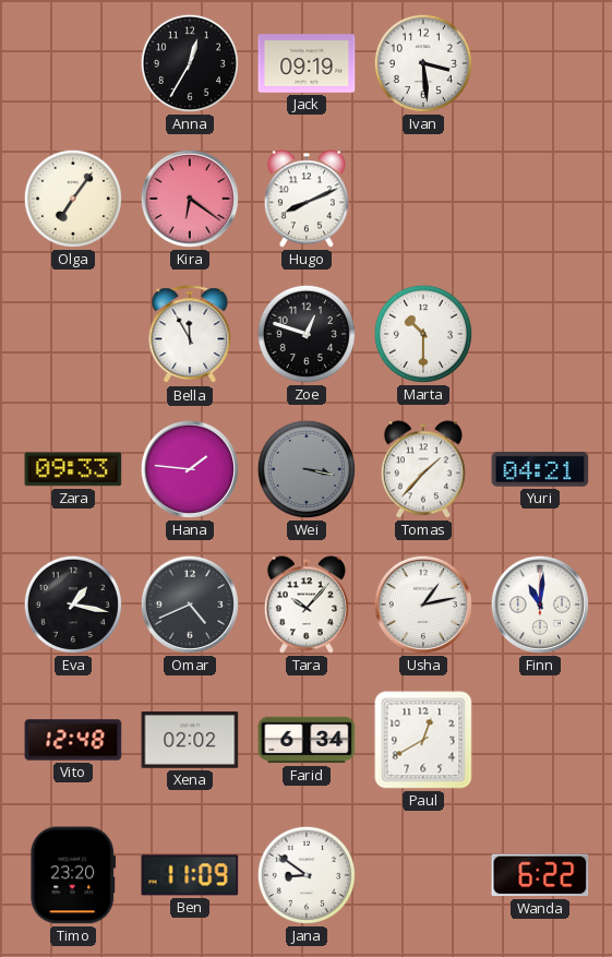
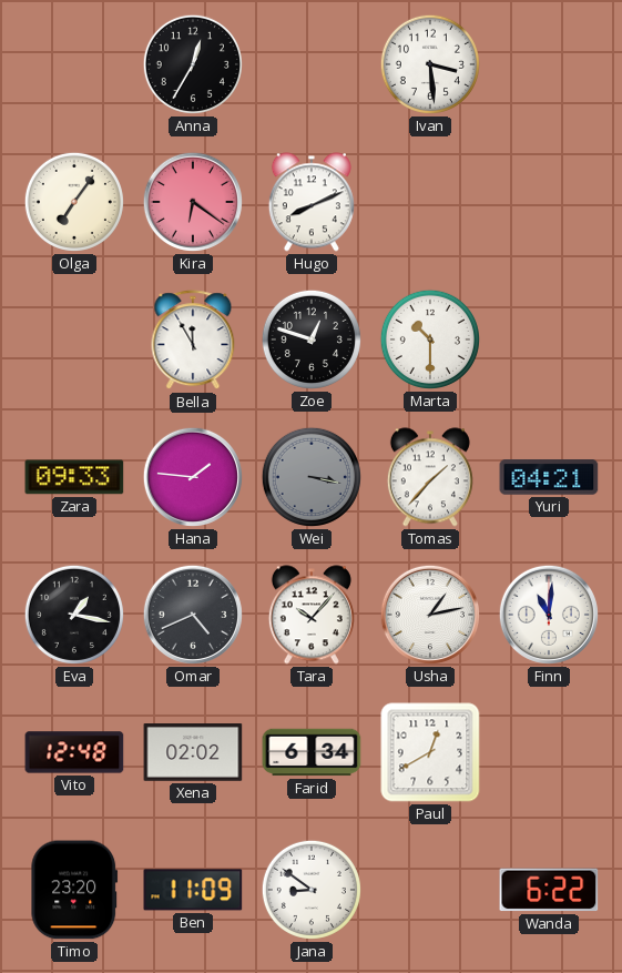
Jack: 09:19 -> none
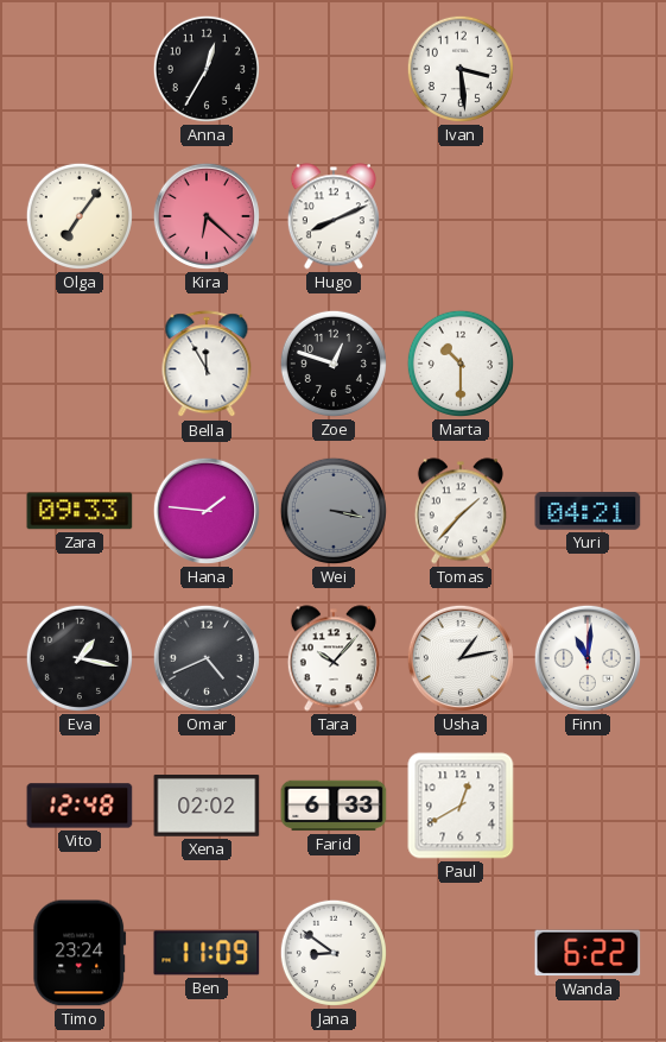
Kira: 6:21 -> 6:22
Farid: 6:34 -> 6:33
Timo: 23:20 -> 23:24
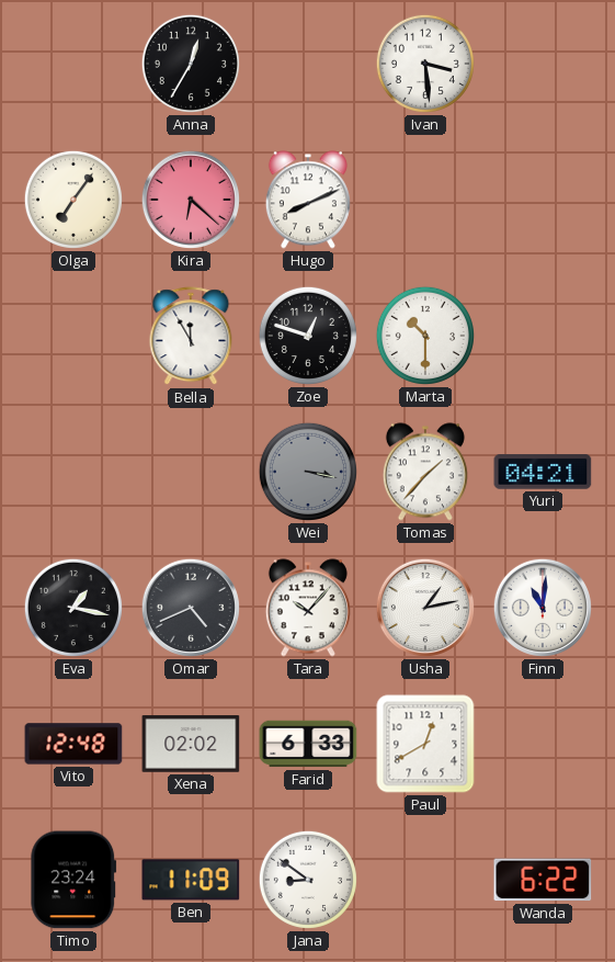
Zara: 09:33 -> none
Hana: 1:46 -> none
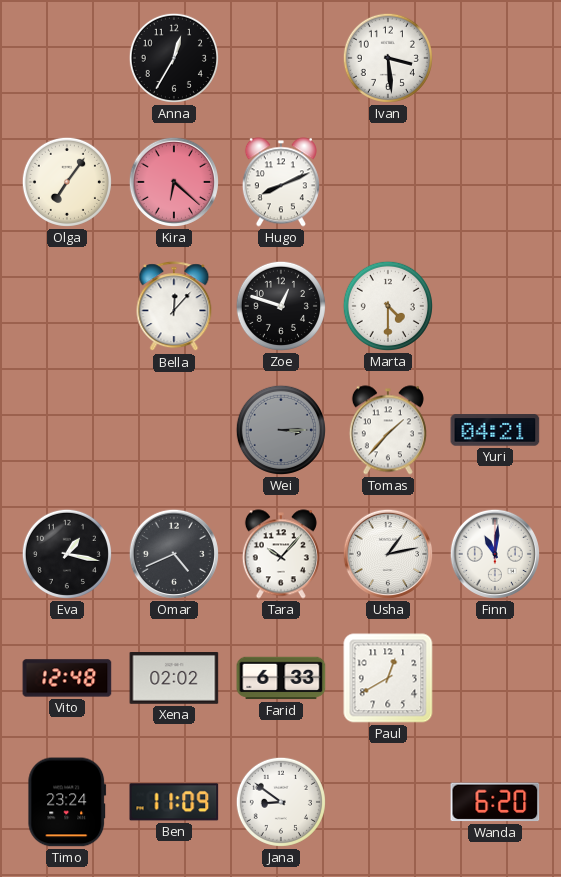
Bella: 11:55 -> 12:07
Marta: 10:30 -> 4:30
Wei: 3:17 -> 3:15
Wanda: 6:22 -> 6:20
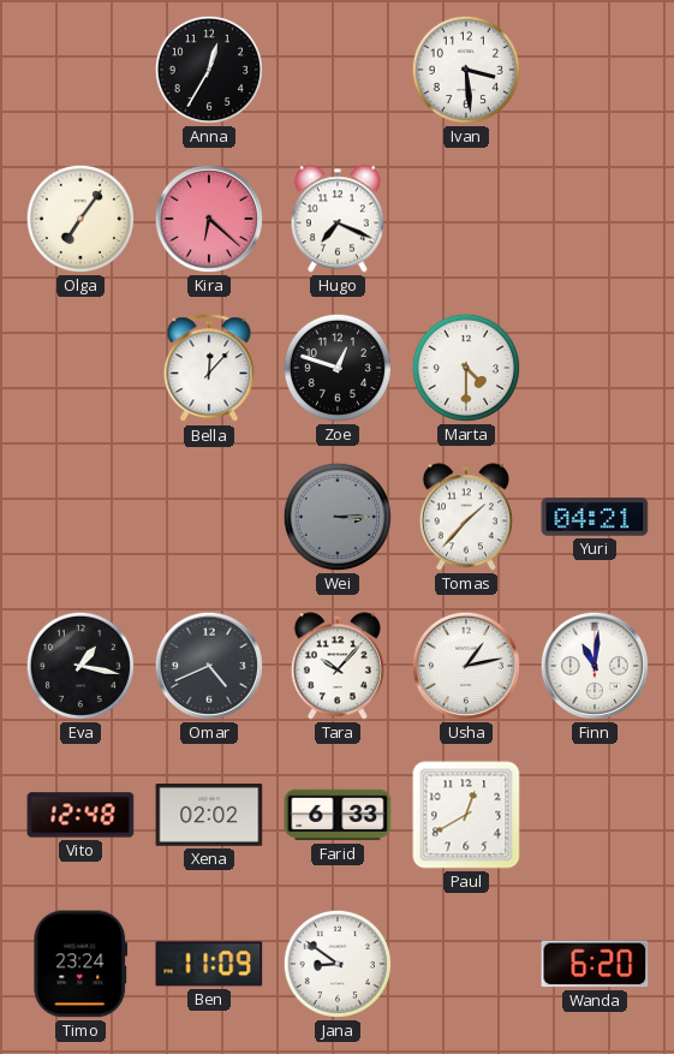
Hugo: 8:11 -> 7:19
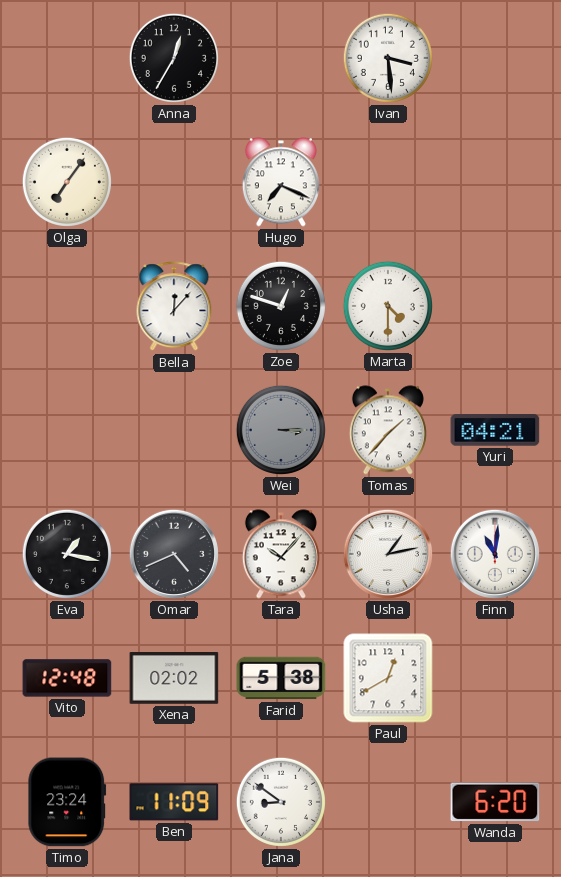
Kira: 6:22 -> none
Farid: 6:33 -> 5:38
